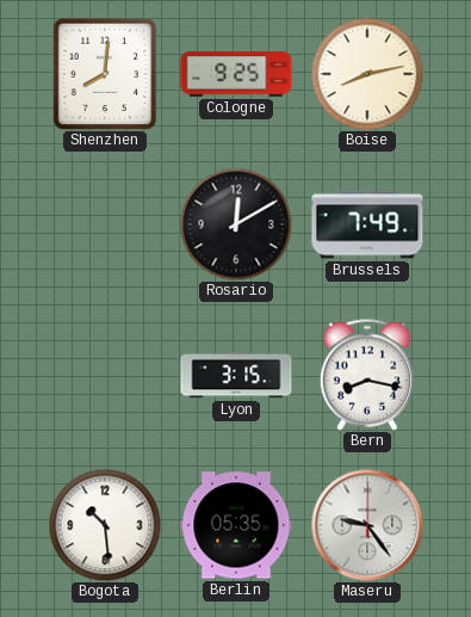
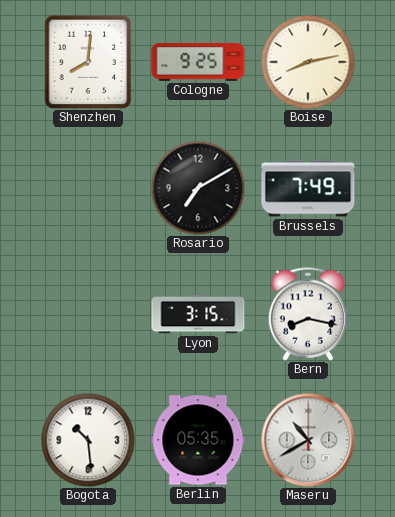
Rosario: 12:10 -> 7:10
Maseru: 9:24 -> 10:40
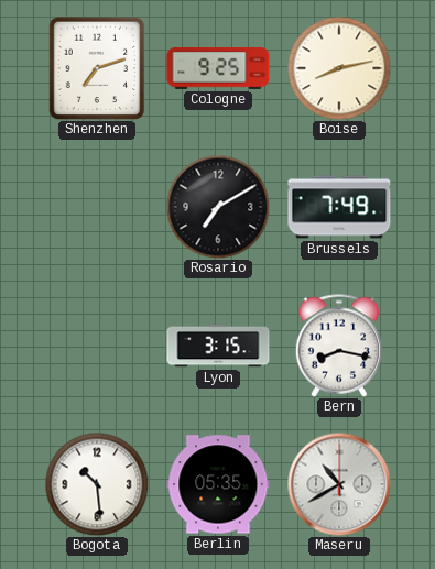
Shenzhen: 8:01 -> 7:12
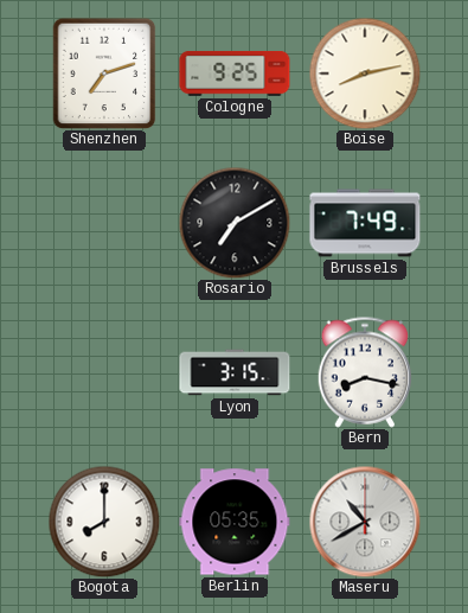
Bogota: 10:29 -> 8:00
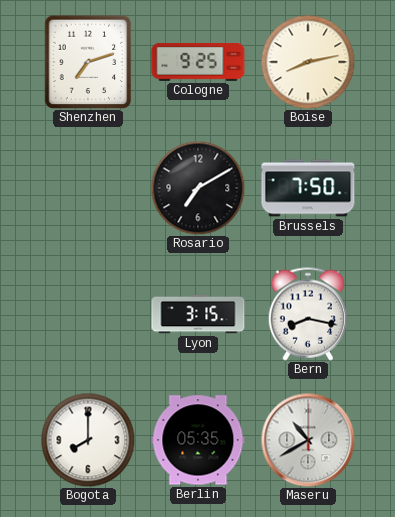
Brussels: 7:49 -> 7:50
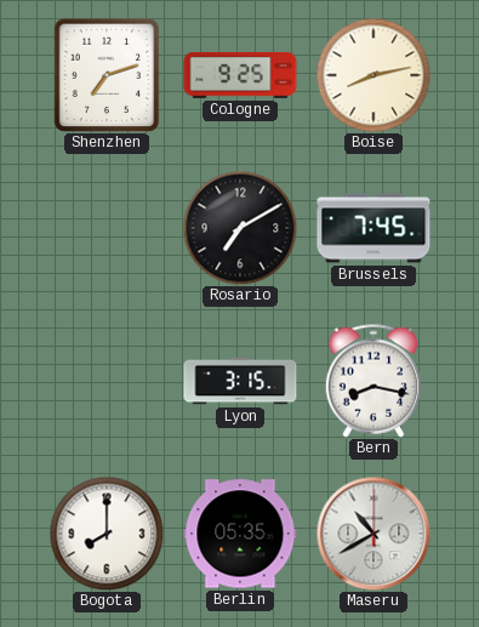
Brussels: 7:50 -> 7:45
